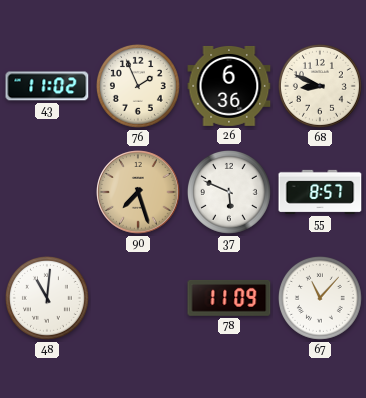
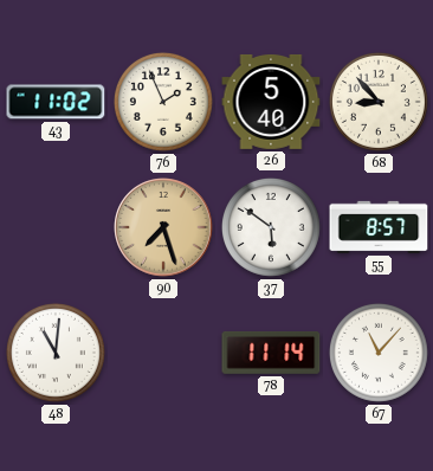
26: 6:36 -> 5:40
68: 8:49 -> 8:53
37: 5:49 -> 5:51
78: 11:09 -> 11:14
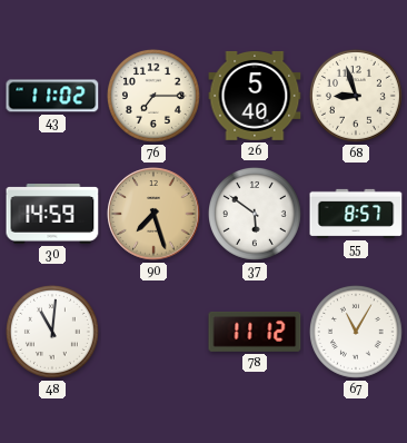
76: 1:56 -> 7:15
68: 8:53 -> 8:57
30: none -> 14:59
78: 11:14 -> 11:12
67: 11:07 -> 11:05
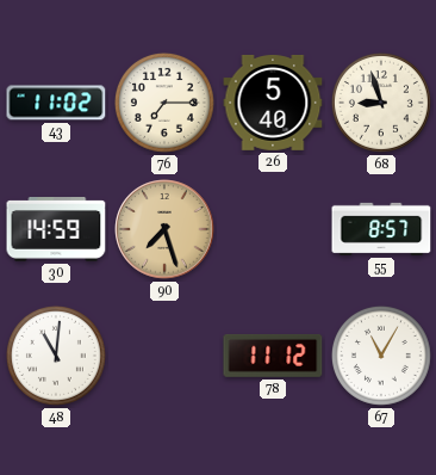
37: 5:51 -> none
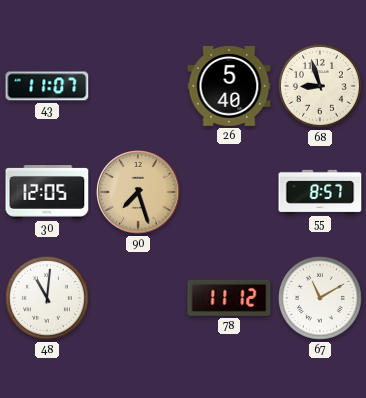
43: 11:02 -> 11:07
76: 7:15 -> none
30: 14:59 -> 12:05
67: 11:05 -> 11:10
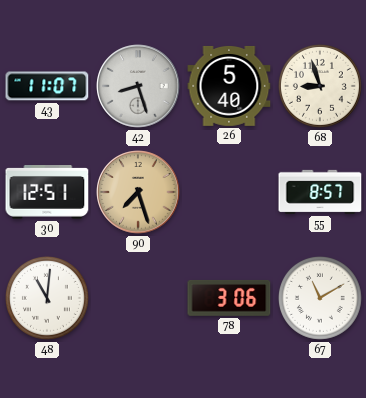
42: none -> 8:27
30: 12:05 -> 12:51
78: 11:12 -> 3:06
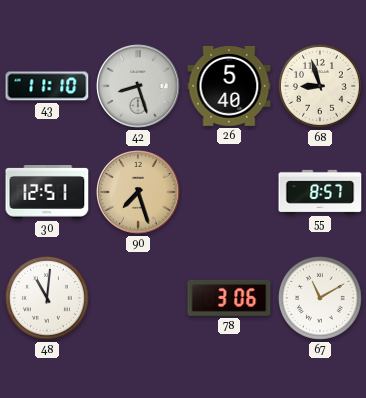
43: 11:07 -> 11:10
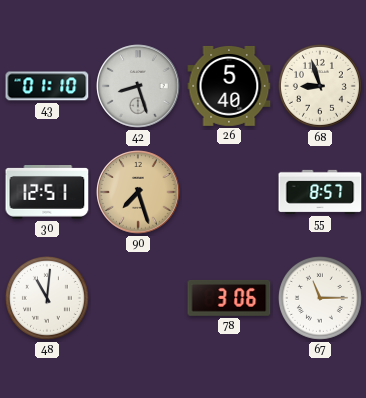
43: 11:10 -> 01:10
67: 11:10 -> 11:15
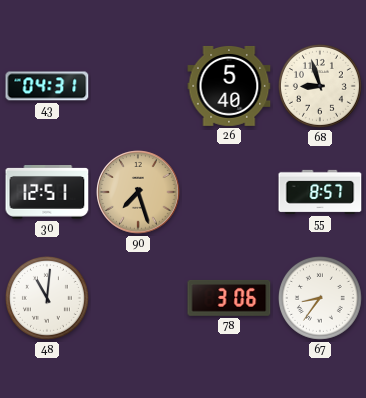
43: 01:10 -> 04:31
42: 8:27 -> none
67: 11:15 -> 8:36
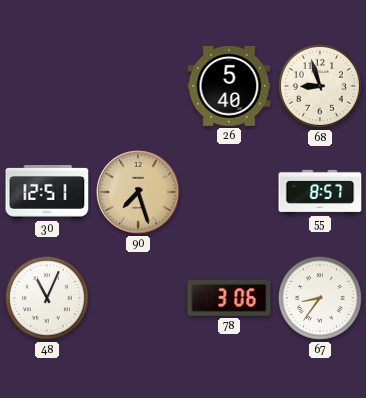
43: 04:31 -> none
48: 11:01 -> 11:04
